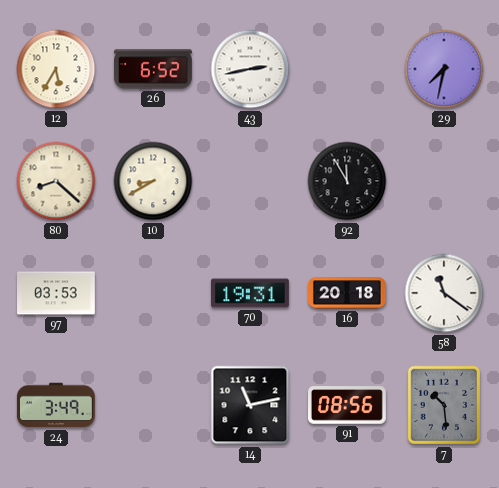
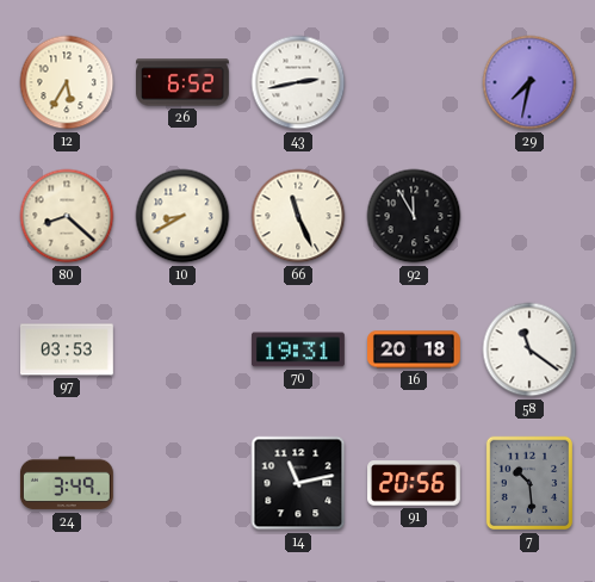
66: none -> 11:26
91: 08:56 -> 20:56
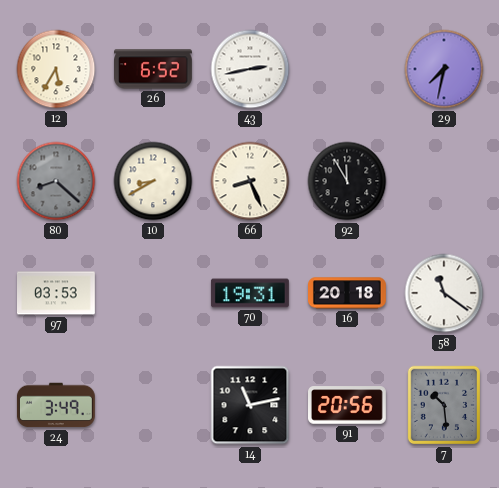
80 dial: cream -> grey
66: 11:26 -> 8:26
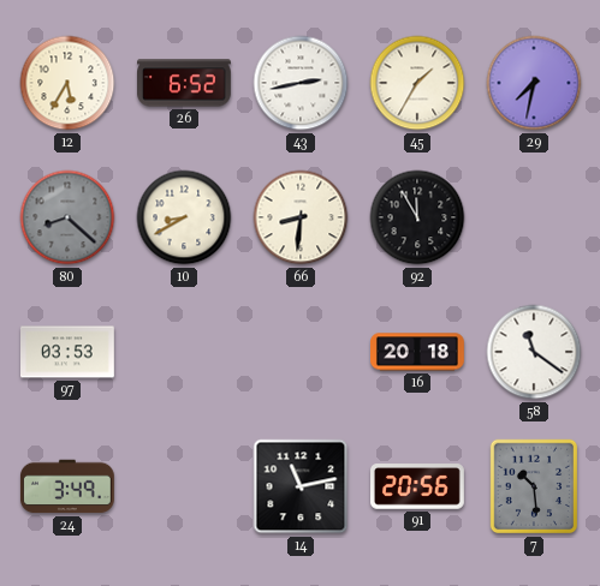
45: none -> 1:35
66: 8:26 -> 8:31
70: 19:31 -> none
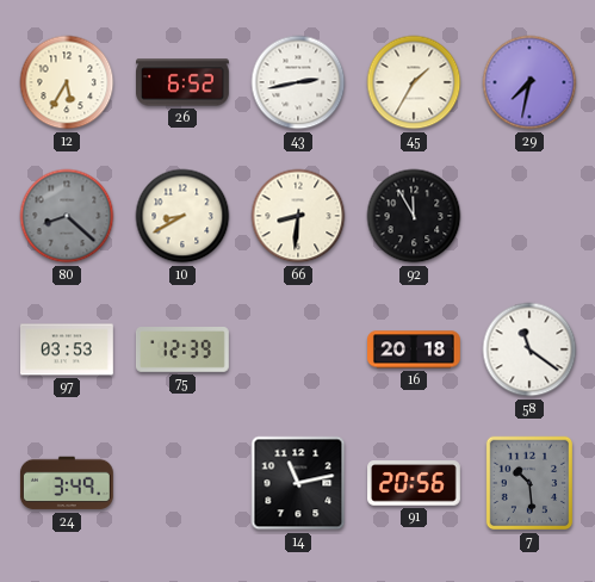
75: none -> 12:39
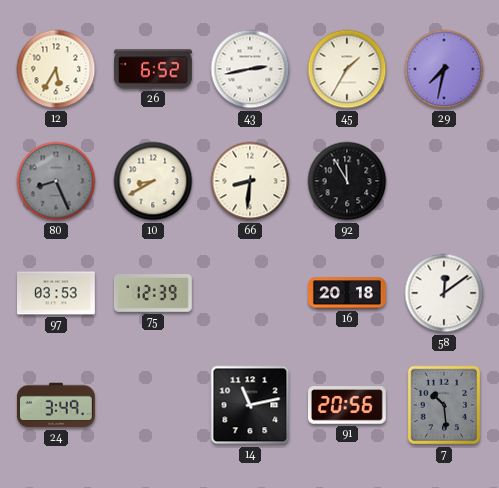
80: 8:22 -> 8:26
58: 11:21 -> 12:09
